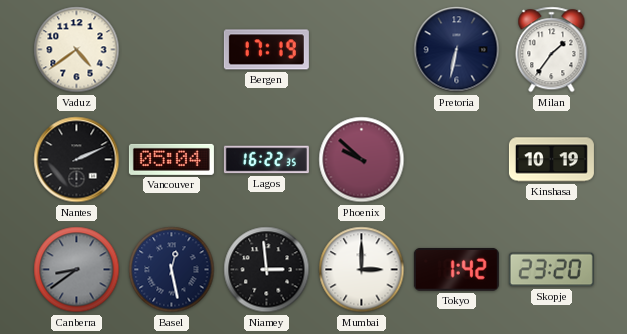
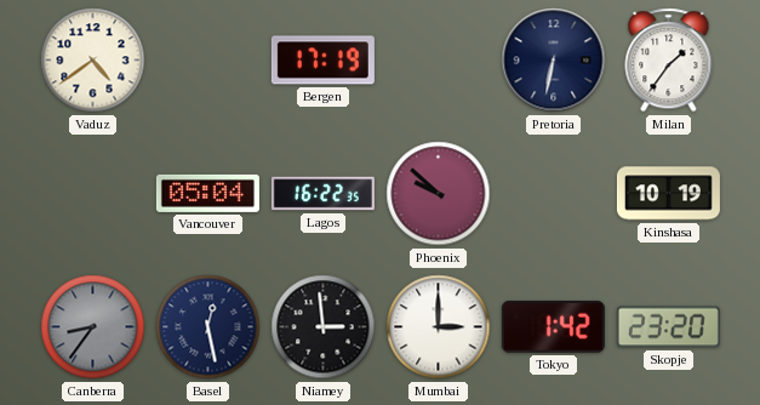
Nantes: 2:11 -> none
Canberra: 8:39 -> 8:36
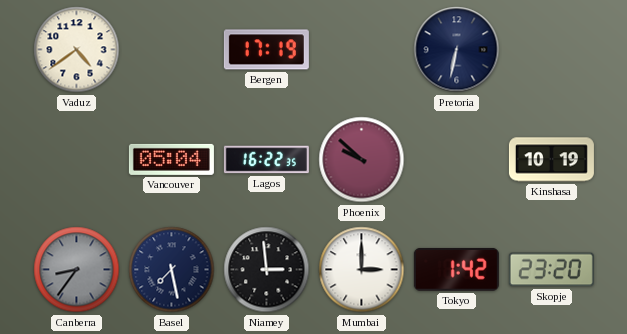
Milan: 1:36 -> none
Basel: 12:28 -> 7:28
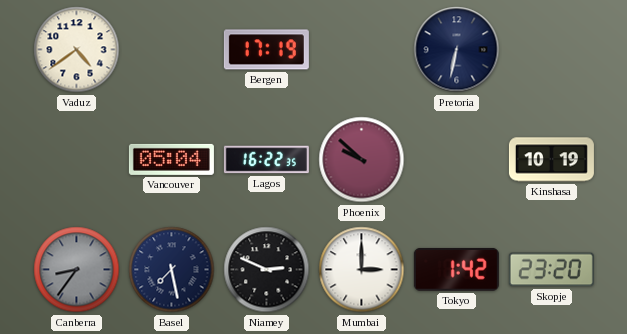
Niamey: 2:59 -> 2:49
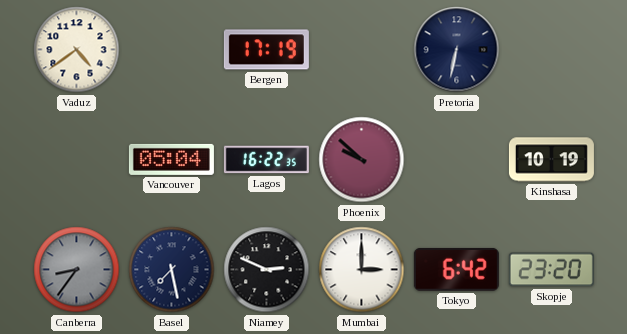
Tokyo: 1:42 -> 6:42
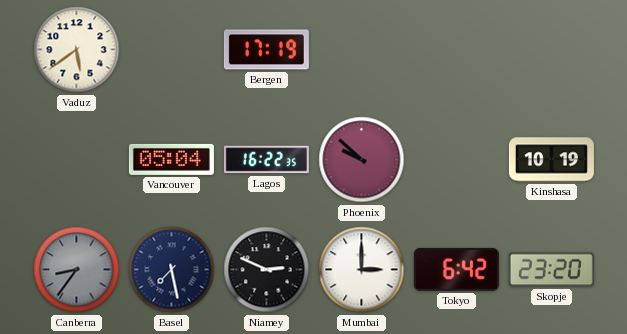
Vaduz: 4:39 -> 5:39
Pretoria: 6:32 -> none
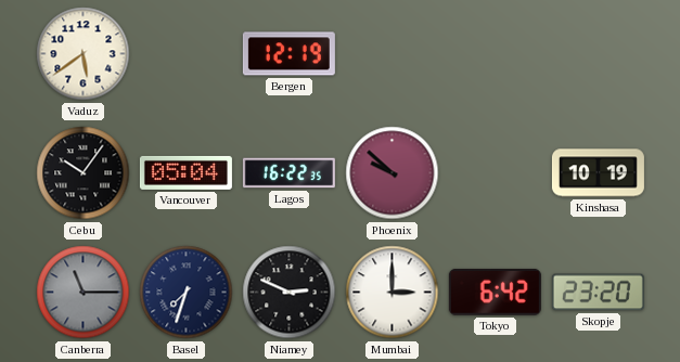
Bergen: 17:19 -> 12:19
Cebu: none -> 10:06
Canberra: 8:36 -> 11:15
Basel: 7:28 -> 7:33
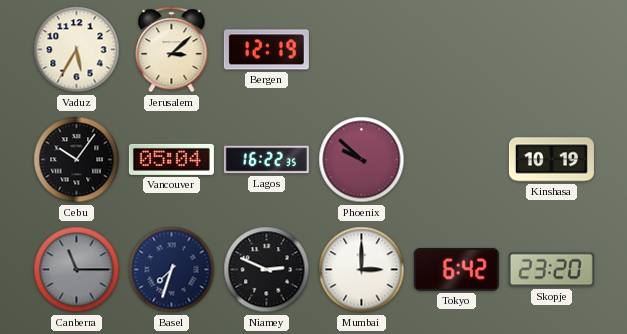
Vaduz: 5:39 -> 5:35
Jerusalem: none -> 3:08
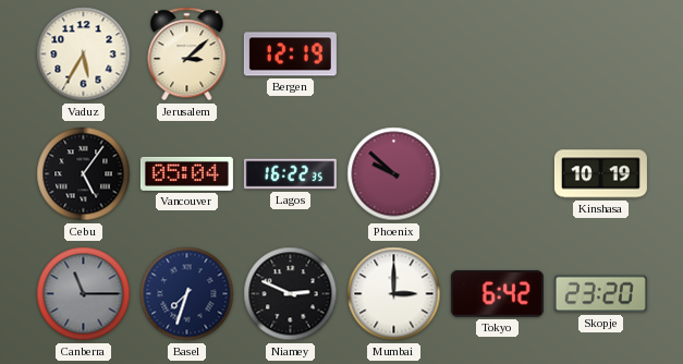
Cebu: 10:06 -> 5:06
